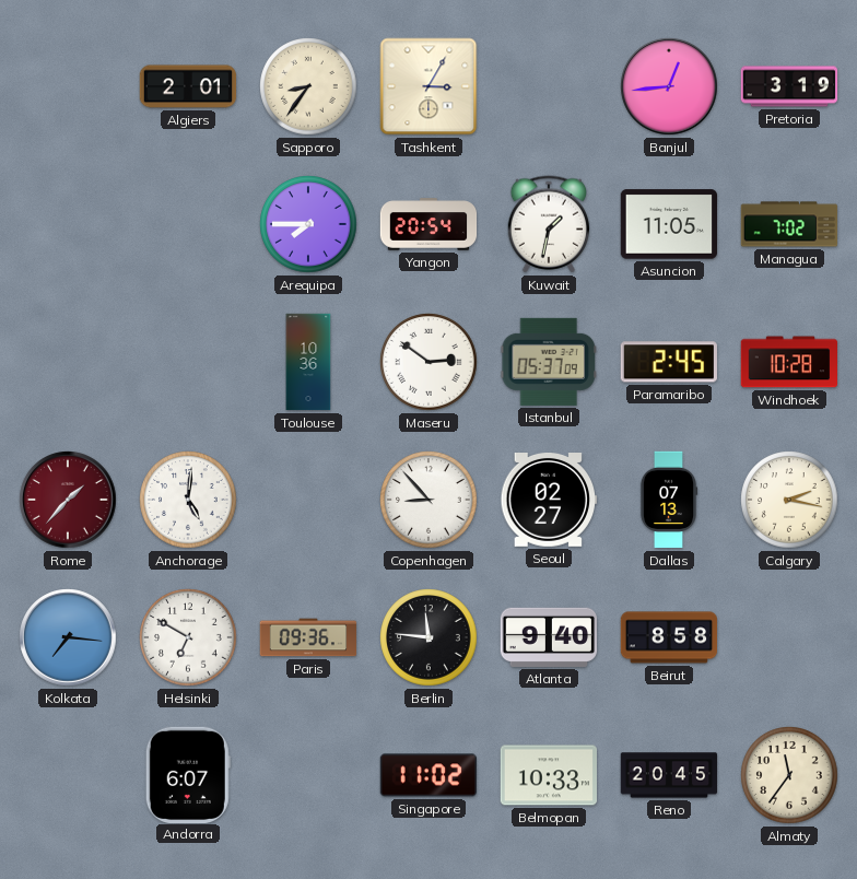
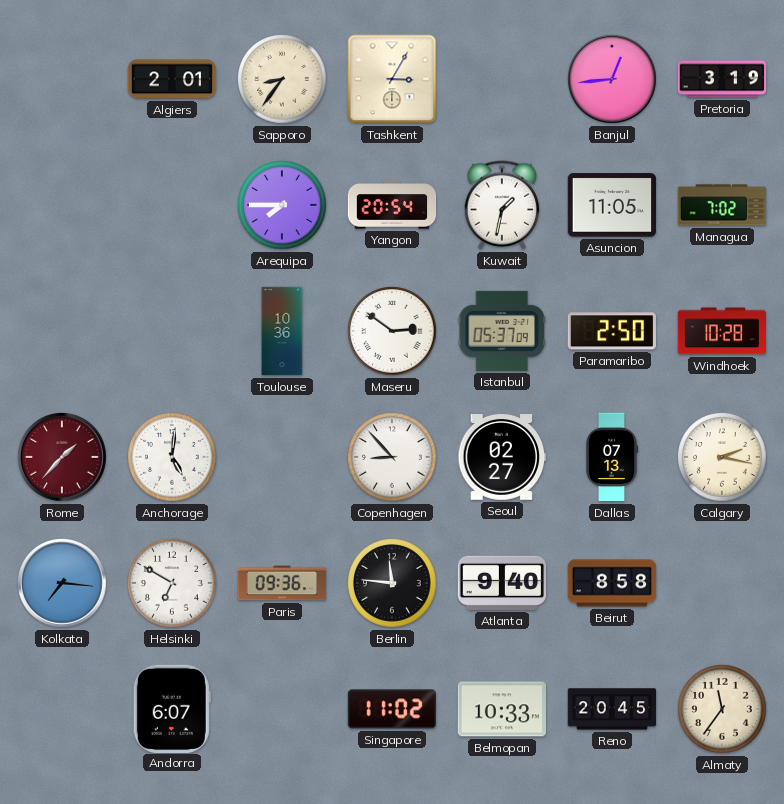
Paramaribo: 2:45 -> 2:50
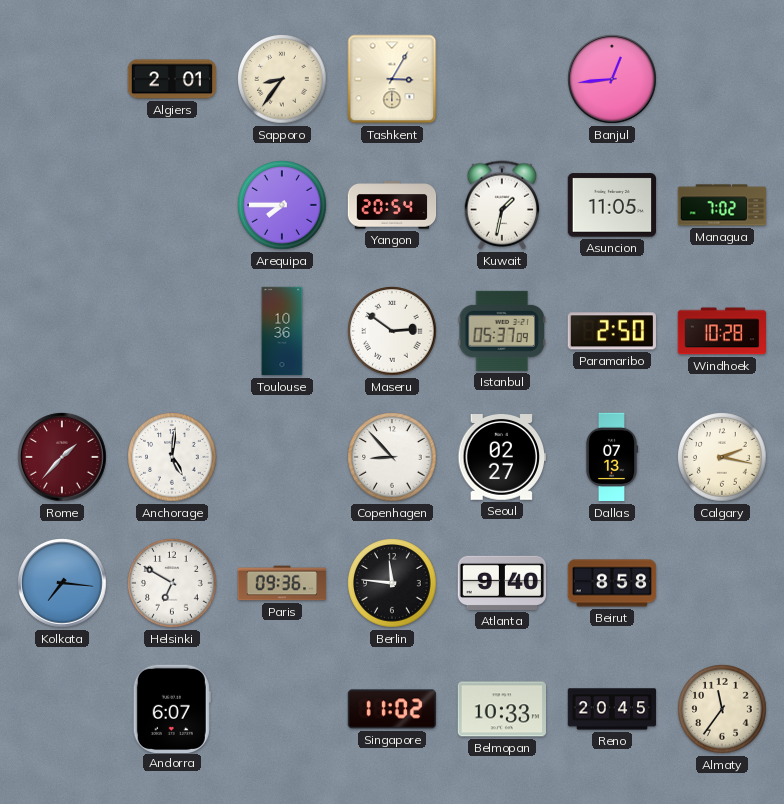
Pretoria: 3:19 -> none
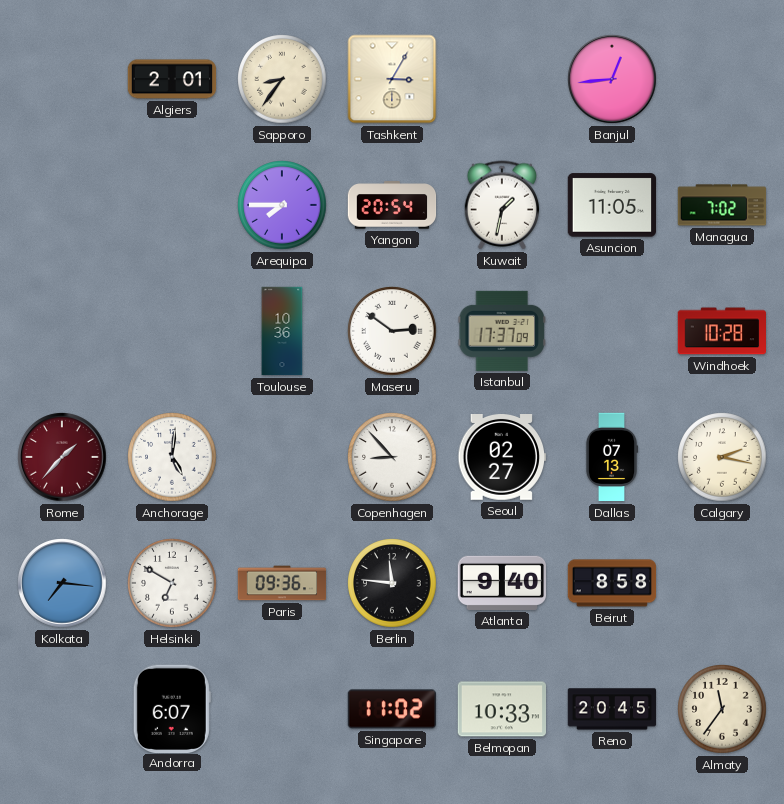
Istanbul: 05:37 -> 17:37
Paramaribo: 2:50 -> none
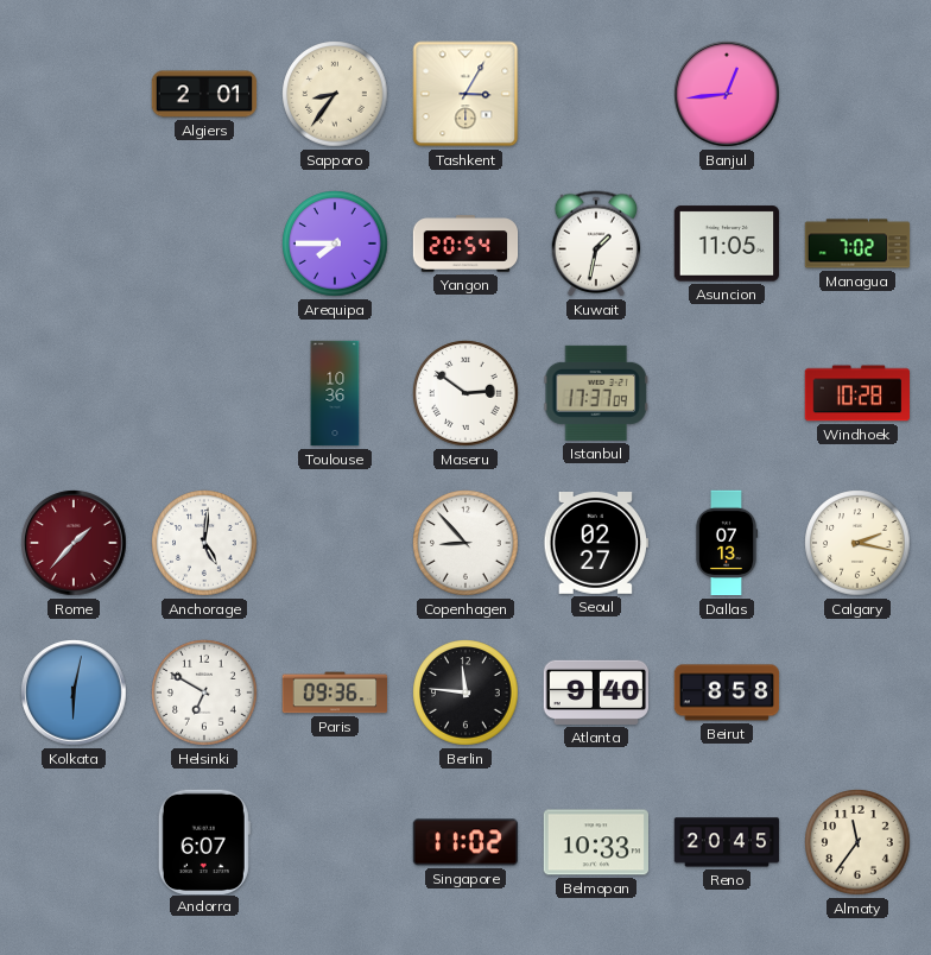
Kolkata: 7:16 -> 6:02
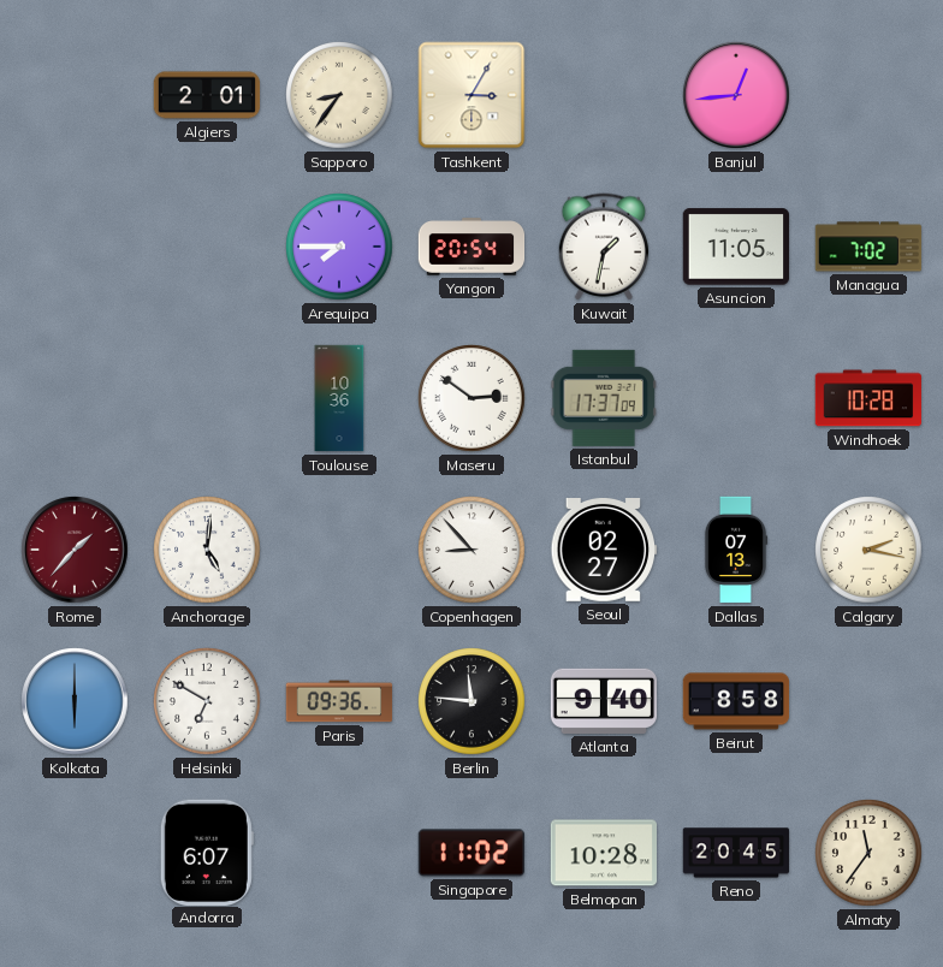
Kolkata: 6:02 -> 6:00
Belmopan: 10:33 -> 10:28
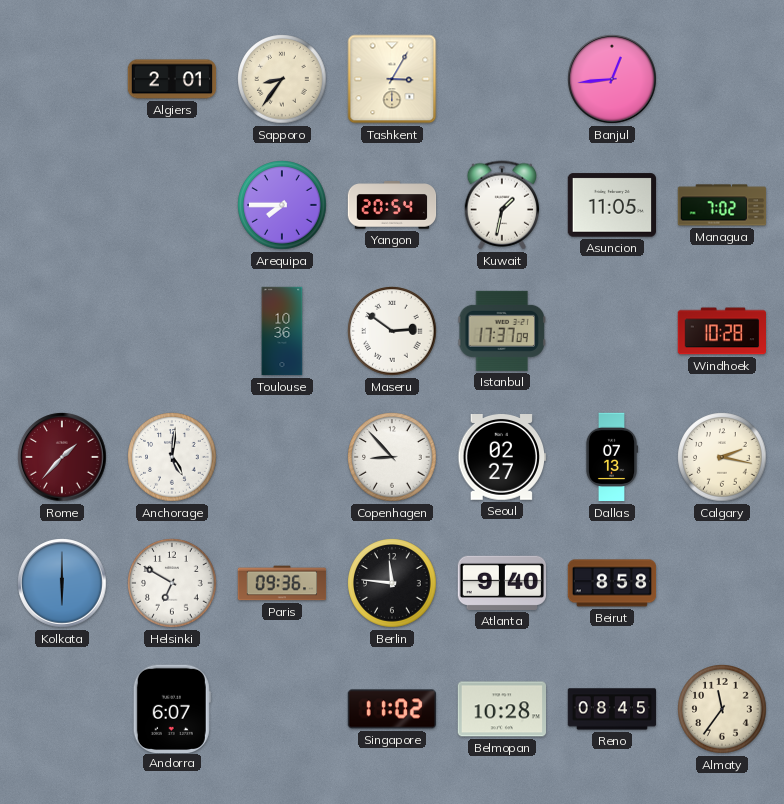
Reno: 20:45 -> 08:45
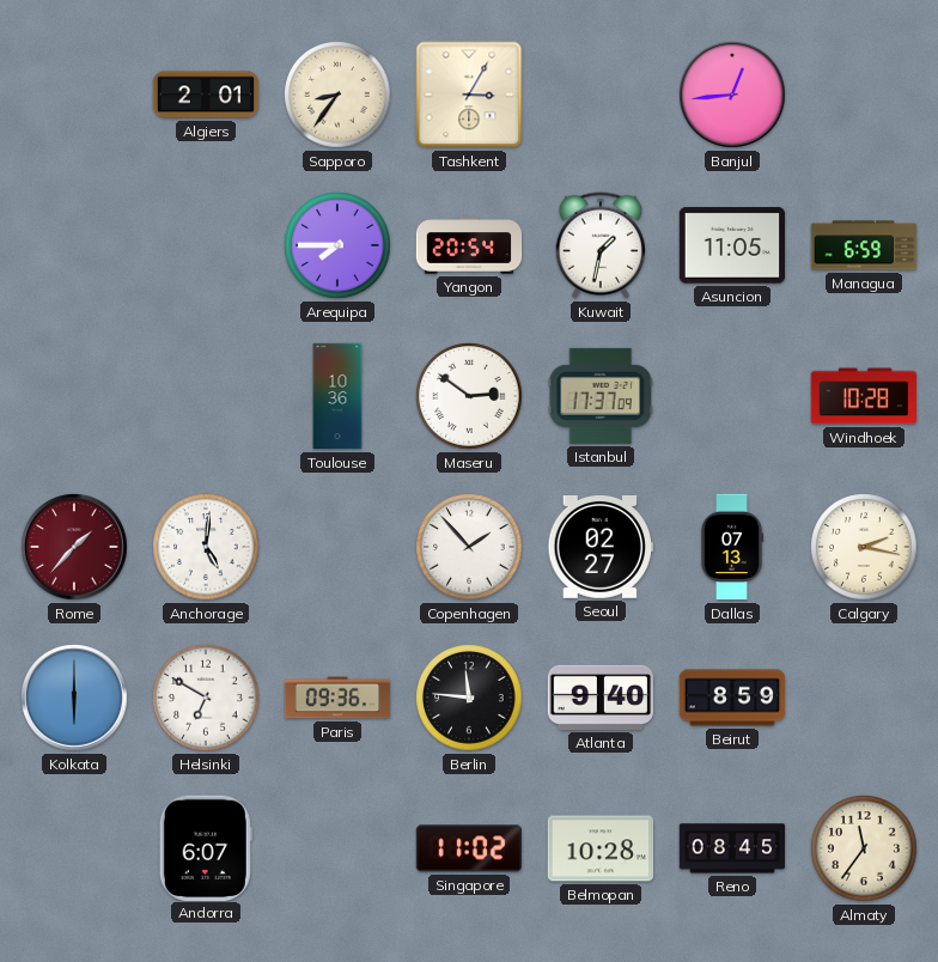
Managua: 7:02 -> 6:59
Copenhagen: 8:53 -> 1:53
Beirut: 8:58 -> 8:59
